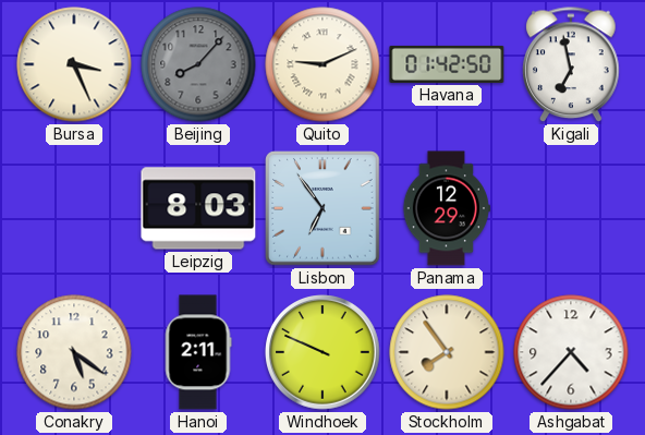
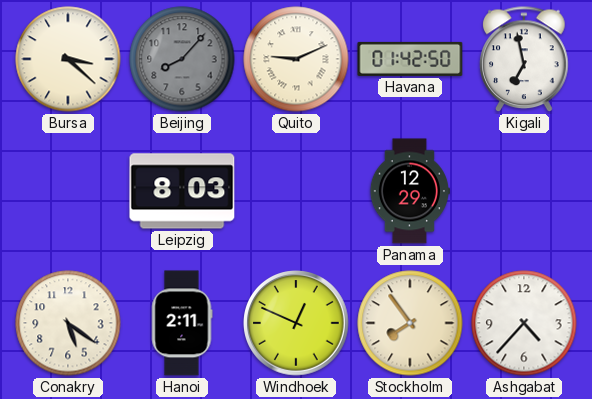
Bursa: 3:26 -> 3:22
Lisbon: 6:54 -> none
Windhoek: 9:49 -> 12:49
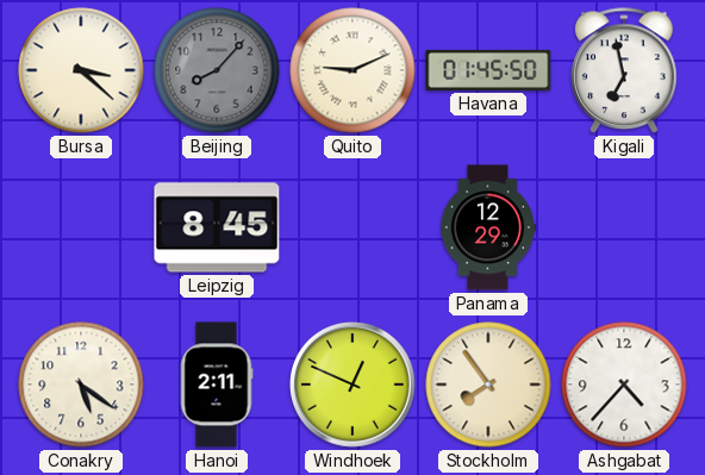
Havana: 01:42 -> 01:45
Leipzig: 8:03 -> 8:45
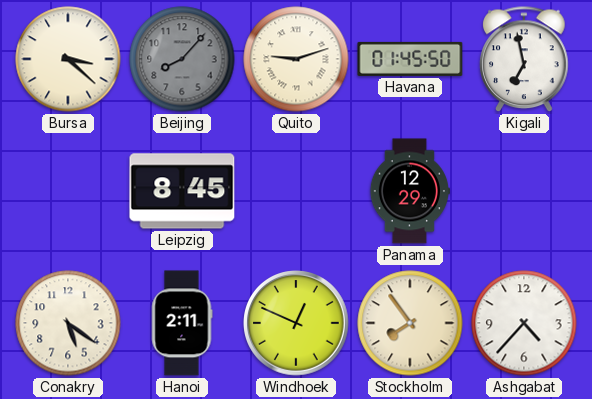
Quito: 9:11 -> 9:12
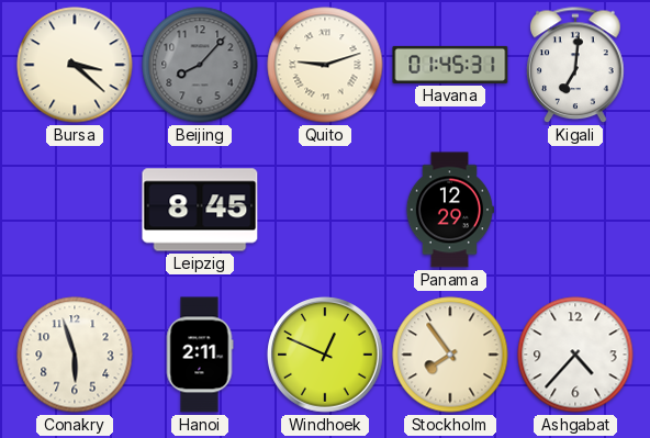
Havana: 01:45:50 -> 01:45:31
Kigali: 6:58 -> 7:01
Conakry: 5:21 -> 5:57
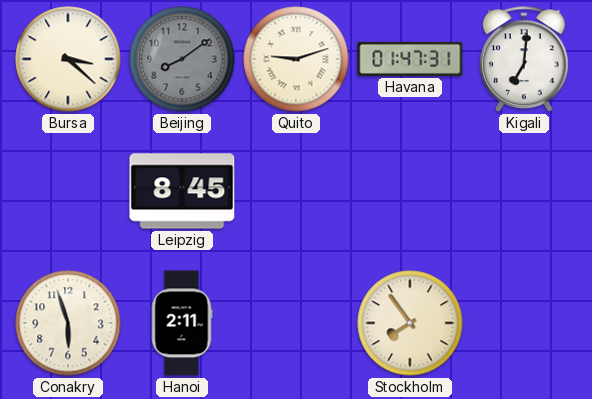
Beijing: 8:07 -> 8:09
Havana: 01:45 -> 01:47
Panama: 12:29 -> none
Windhoek: 12:49 -> none
Ashgabat: 4:37 -> none
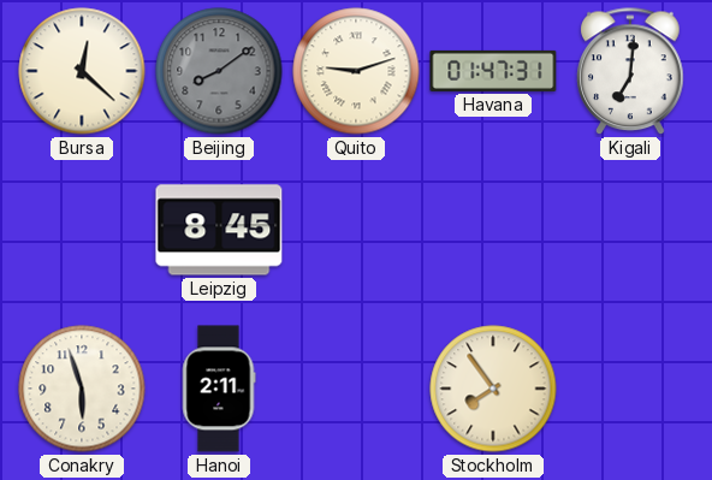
Bursa: 3:22 -> 12:22
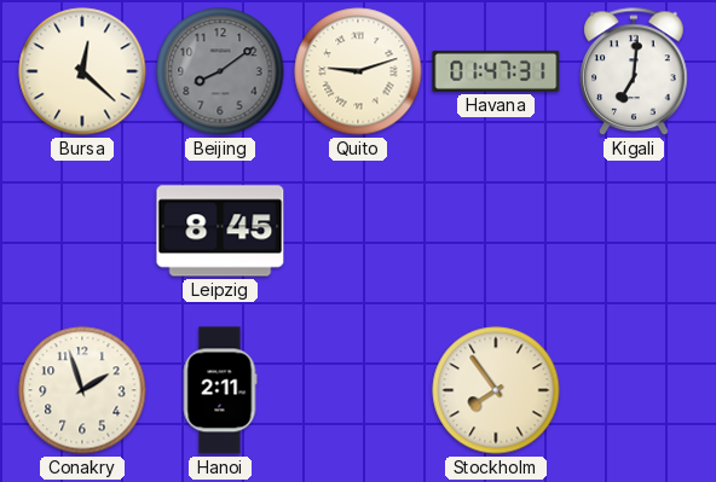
Conakry: 5:57 -> 1:57
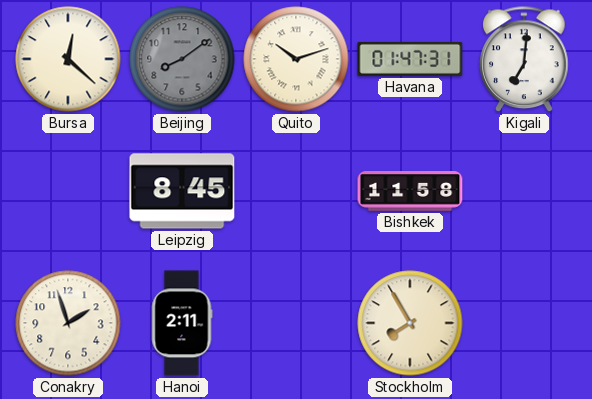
Quito: 9:12 -> 10:12
Bishkek: none -> 11:58
Stockholm: 7:54 -> 7:55
